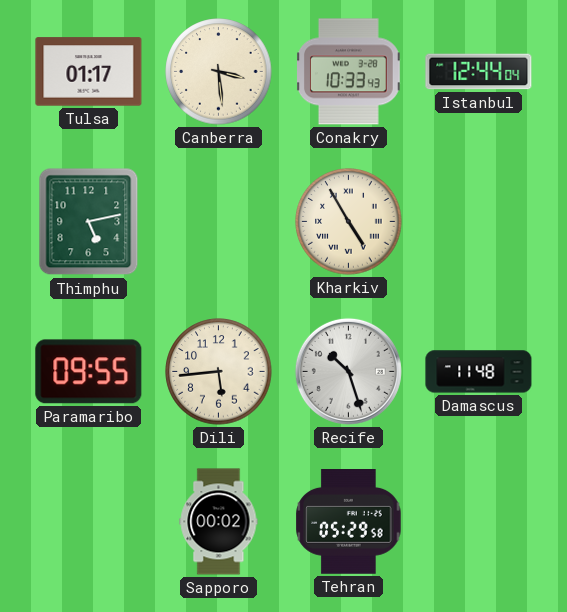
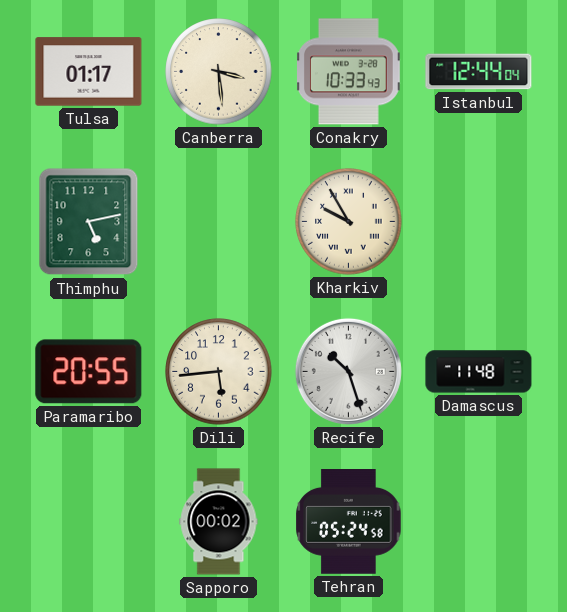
Kharkiv: 4:55 -> 9:55
Paramaribo: 09:55 -> 20:55
Tehran: 05:29 -> 05:24
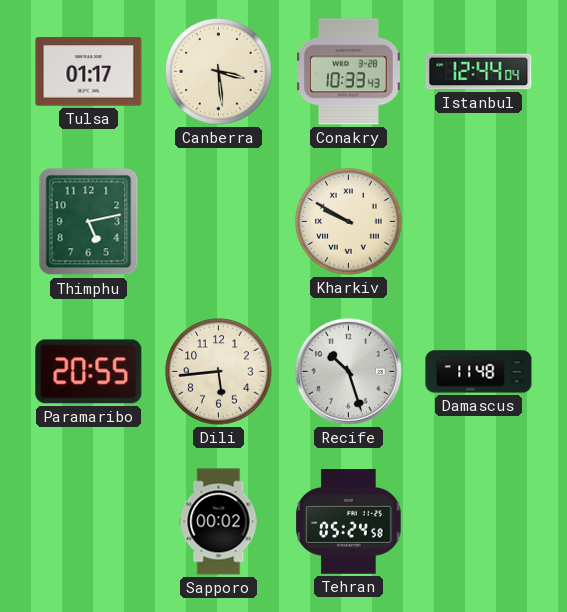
Kharkiv: 9:55 -> 9:50
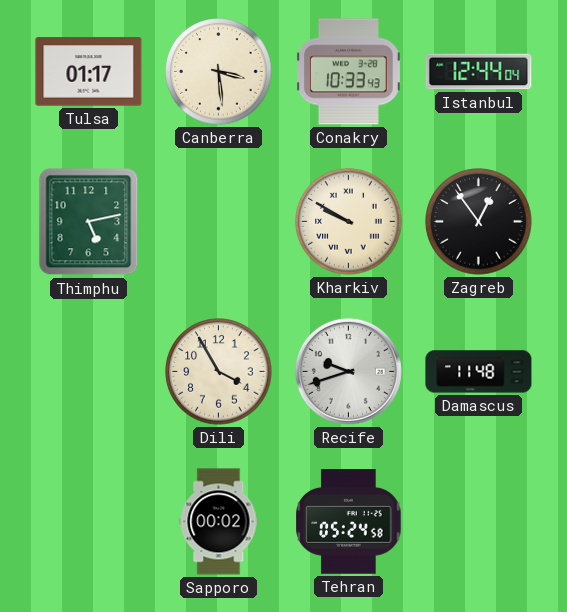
Zagreb: none -> 12:54
Paramaribo: 20:55 -> none
Dili: 5:44 -> 3:55
Recife: 10:27 -> 9:42
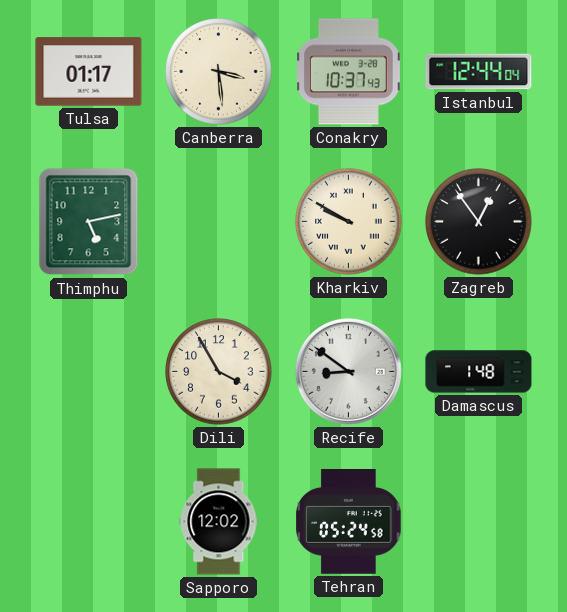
Conakry: 10:33 -> 10:37
Recife: 9:42 -> 8:51
Damascus: 11:48 -> 1:48
Sapporo: 00:02 -> 12:02
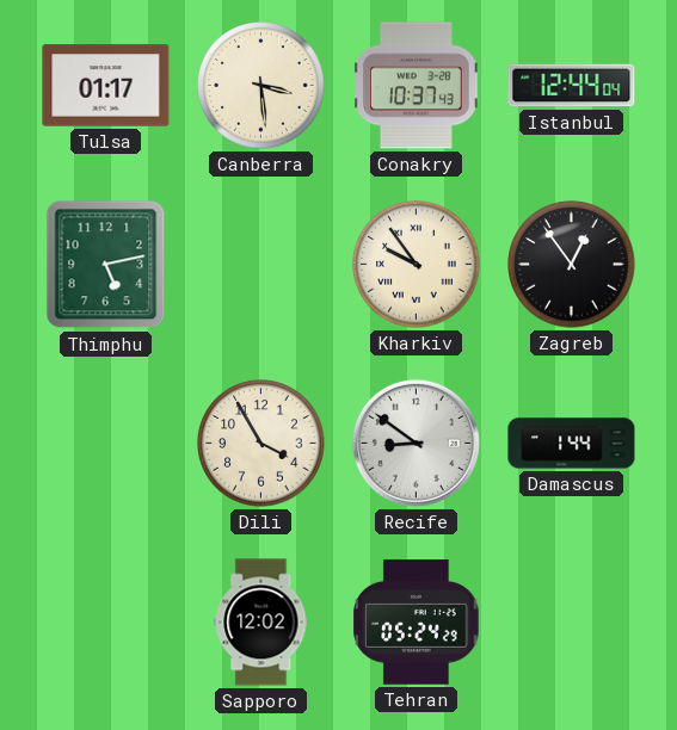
Kharkiv: 9:50 -> 9:54
Damascus: 1:48 -> 1:44
Tehran: 05:24:58 -> 05:24:29
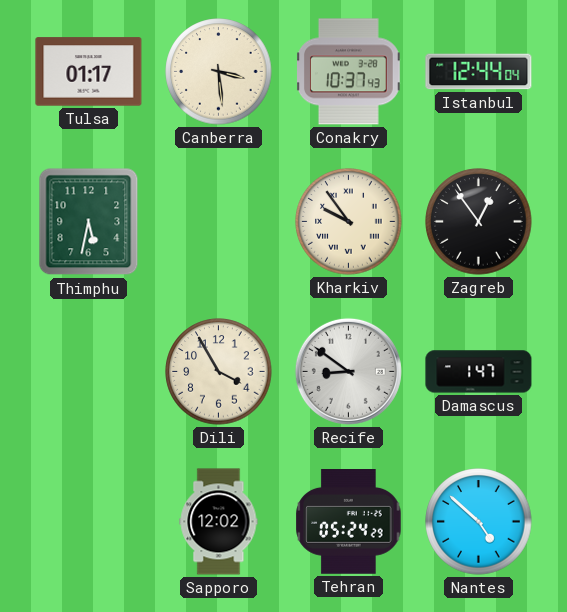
Thimphu: 5:13 -> 5:32
Damascus: 1:44 -> 1:47
Nantes: none -> 4:52
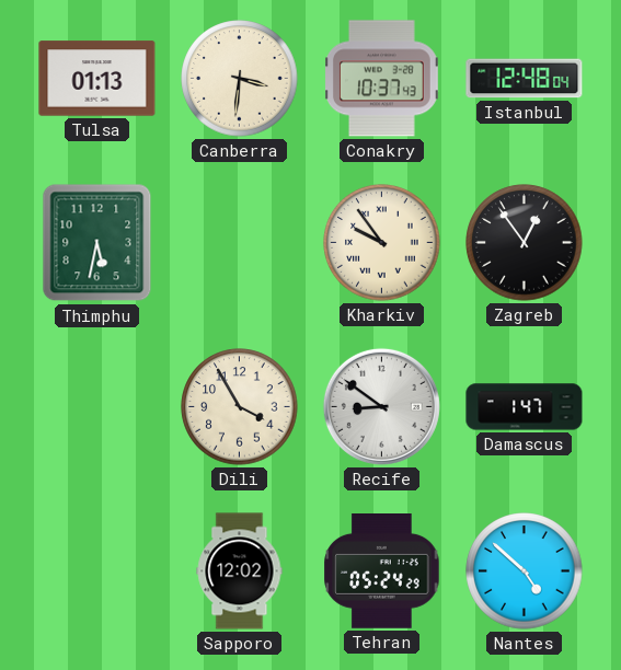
Tulsa: 01:17 -> 01:13
Canberra: 3:29 -> 3:31
Istanbul: 12:44 -> 12:48
